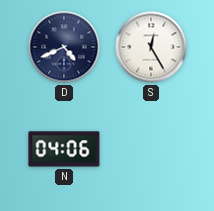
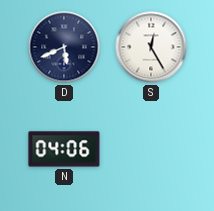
D: 4:41 -> 5:41
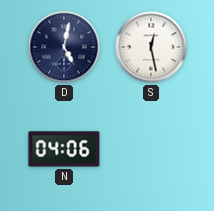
D: 5:41 -> 5:02
S: 12:25 -> 12:28
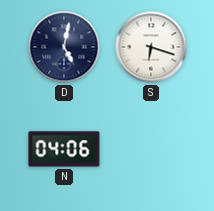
S: 12:28 -> 6:18
